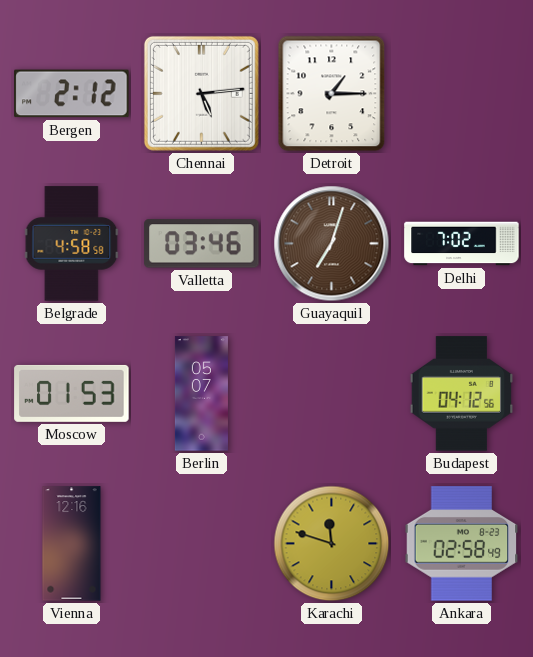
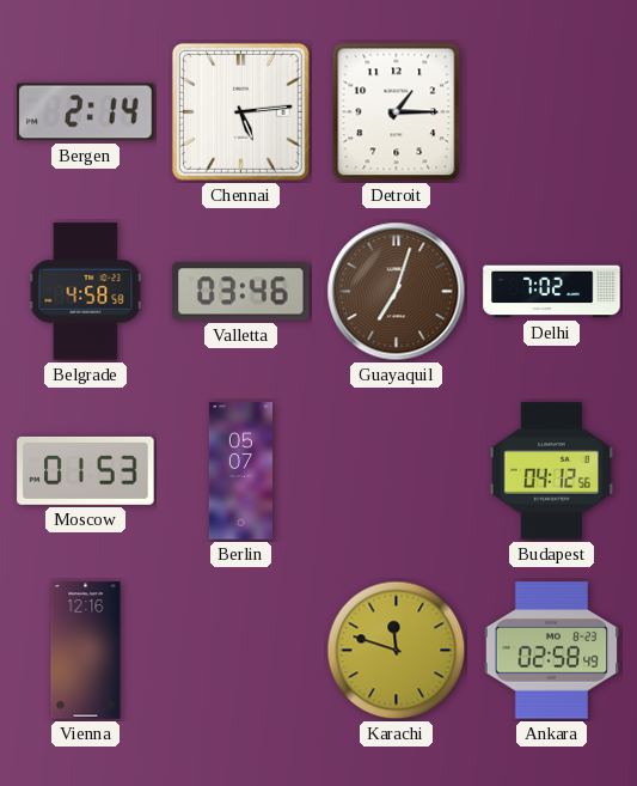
Bergen: 2:12 -> 2:14
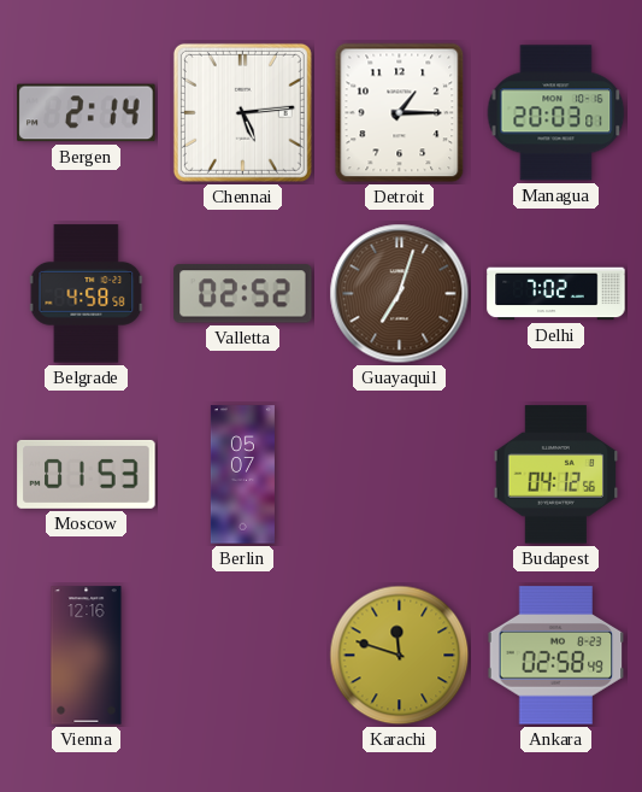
Managua: none -> 20:03
Valletta: 03:46 -> 02:52
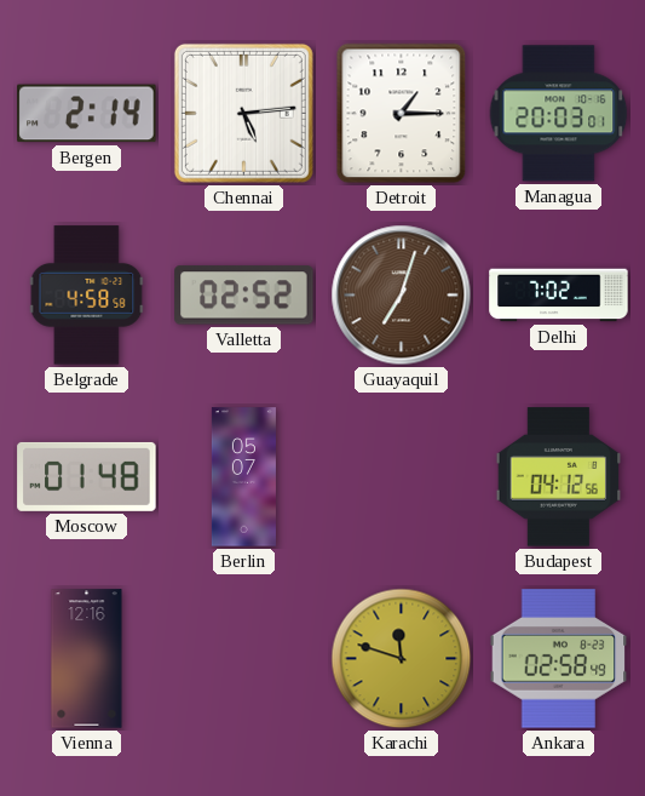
Moscow: 01:53 -> 01:48
